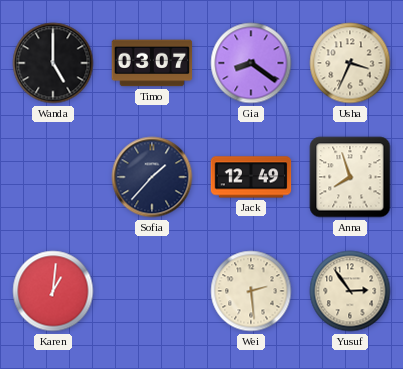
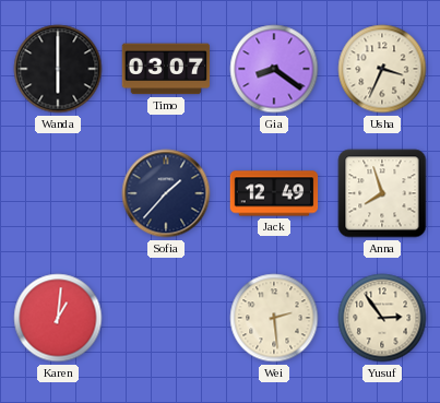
Wanda: 5:00 -> 6:00
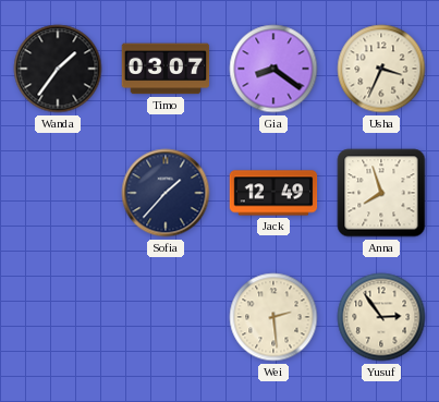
Wanda: 6:00 -> 1:36
Karen: 1:01 -> none
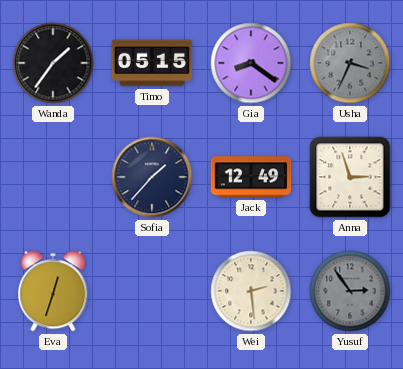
Timo: 03:07 -> 05:15
Usha dial: cream -> grey
Anna: 7:57 -> 2:57
Eva: none -> 12:33
Yusuf dial: cream -> grey
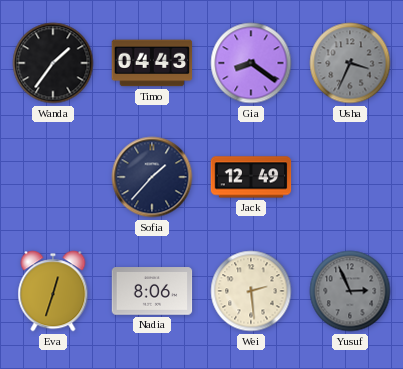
Timo: 05:15 -> 04:43
Anna: 2:57 -> none
Nadia: none -> 8:06
Yusuf: 2:54 -> 2:56
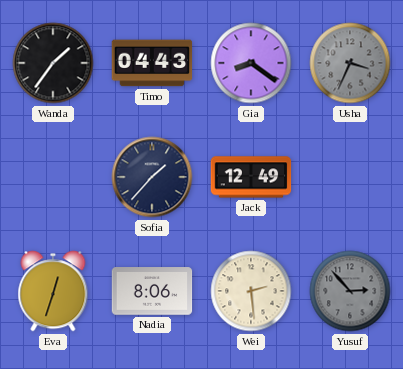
Yusuf: 2:56 -> 2:53
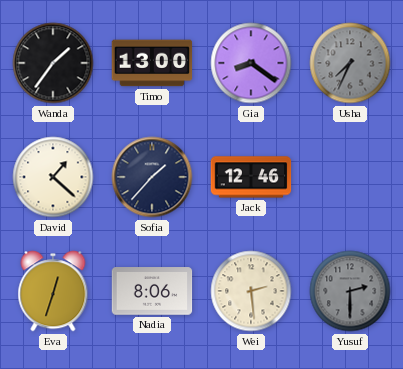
Timo: 04:43 -> 13:00
Usha: 3:34 -> 7:34
David: none -> 1:22
Jack: 12:49 -> 12:46
Yusuf: 2:53 -> 2:30
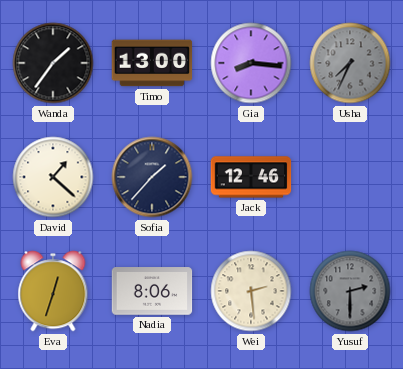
Gia: 8:21 -> 8:16
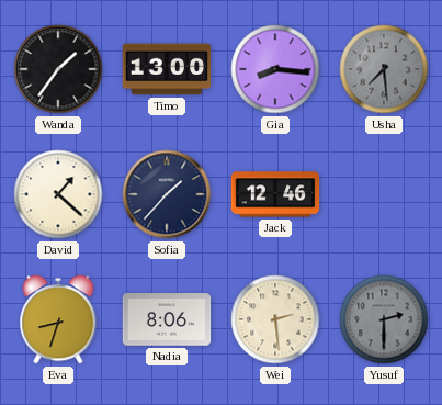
Usha: 7:34 -> 7:29
Eva: 12:33 -> 8:33
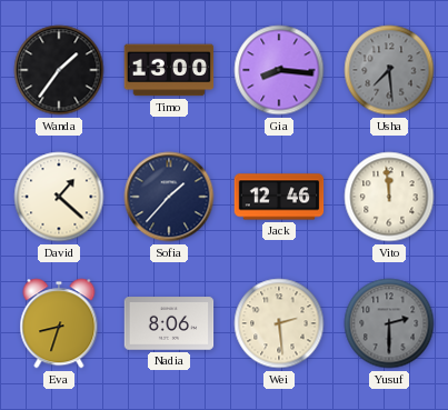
Vito: none -> 11:59
